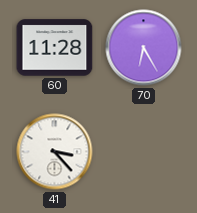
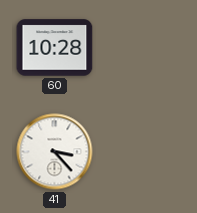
60: 11:28 -> 10:28
70: 6:25 -> none
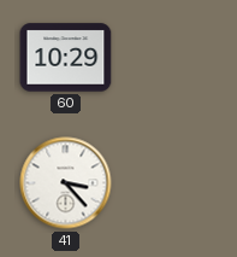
60: 10:28 -> 10:29
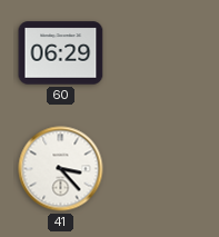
60: 10:29 -> 06:29
